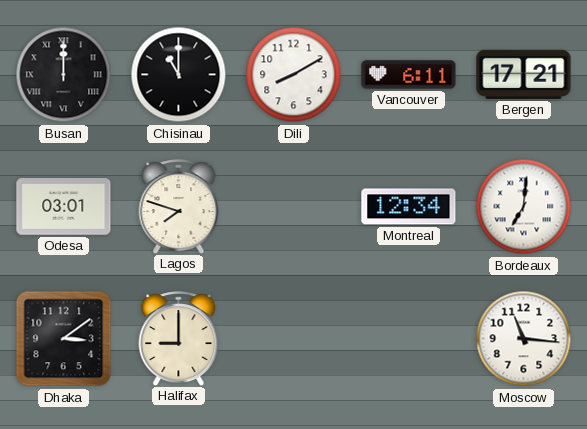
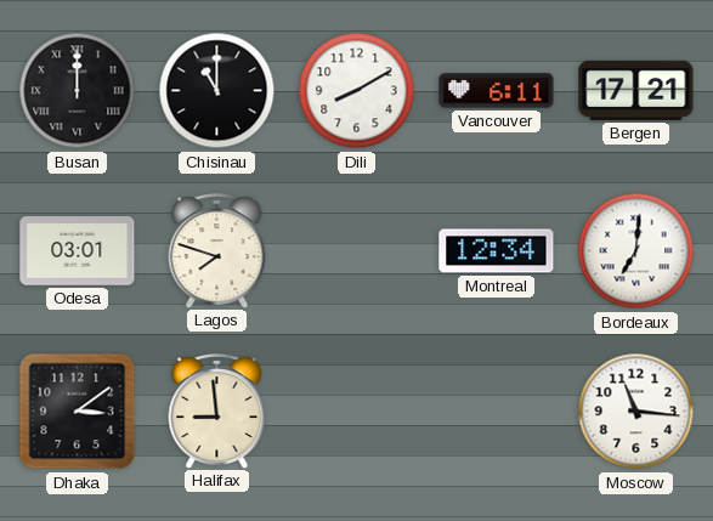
Halifax: 9:00 -> 8:59
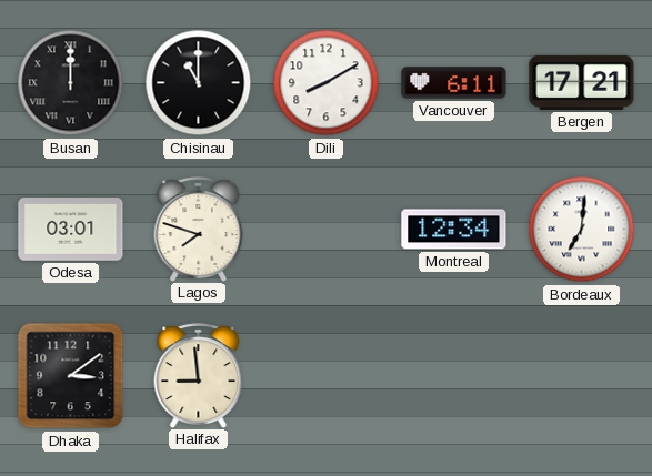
Moscow: 11:16 -> none
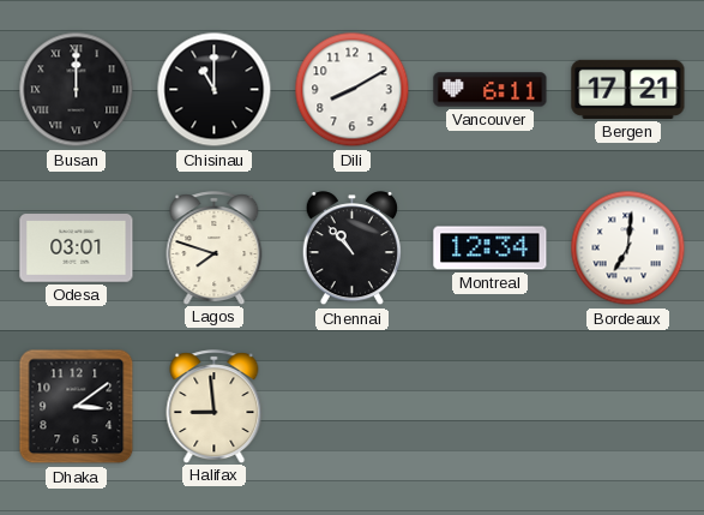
Chennai: none -> 10:53
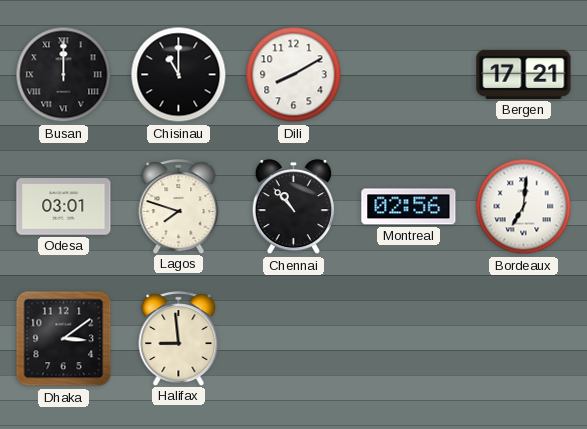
Vancouver: 6:11 -> none
Montreal: 12:34 -> 02:56
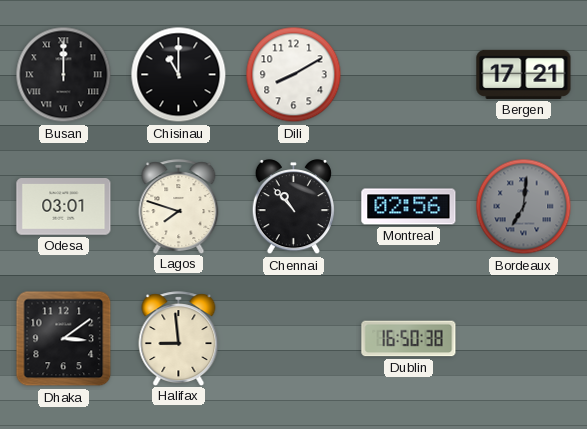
Bordeaux dial: white -> grey
Dublin: none -> 16:50
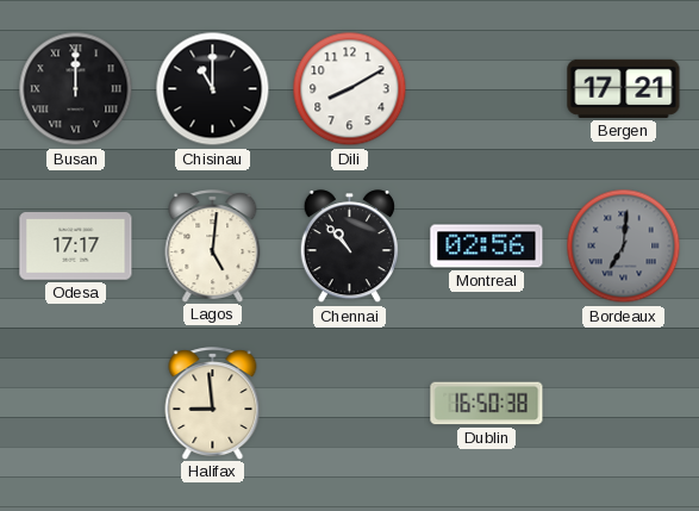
Odesa: 03:01 -> 17:17
Lagos: 7:48 -> 5:01
Dhaka: 3:09 -> none
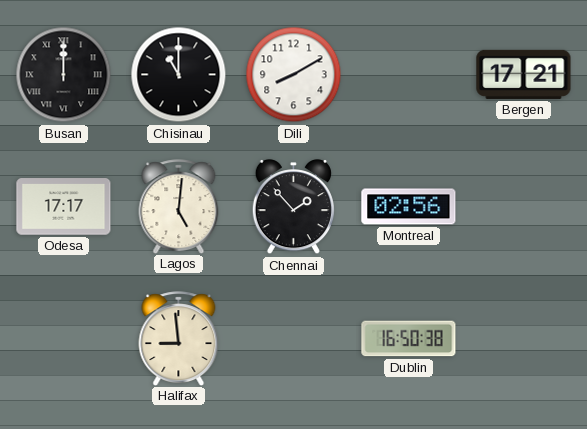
Chennai: 10:53 -> 1:53
Bordeaux: 7:01 -> none
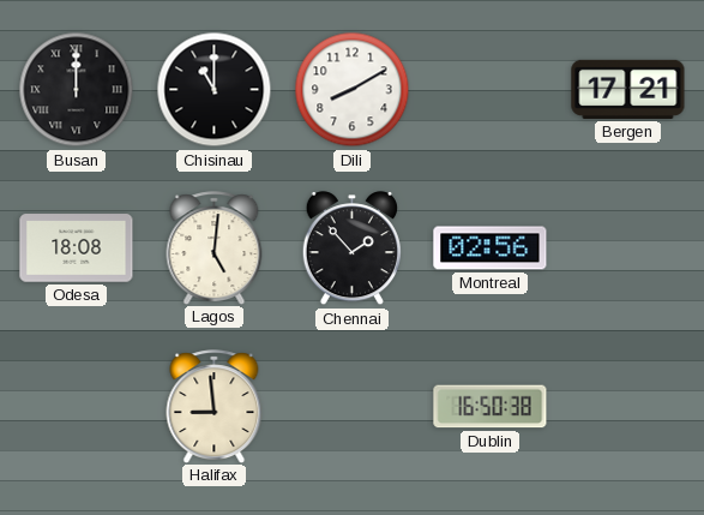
Odesa: 17:17 -> 18:08
